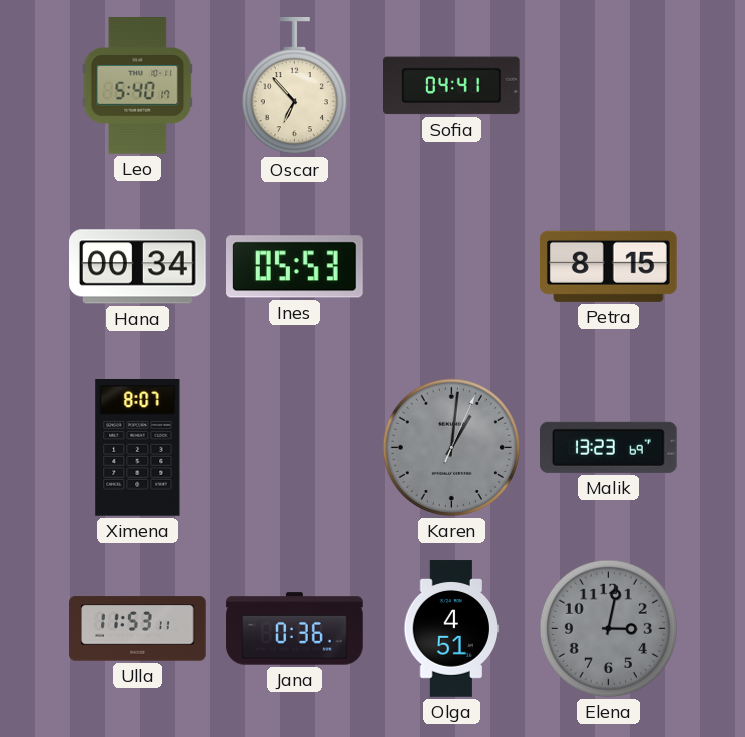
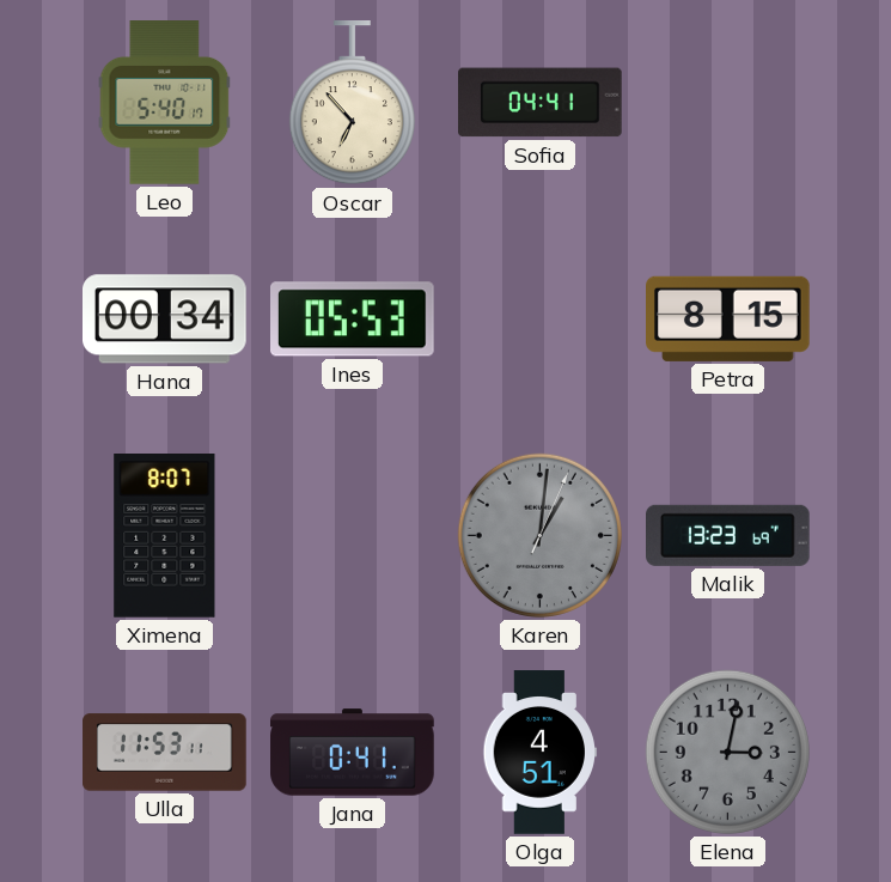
Jana: 0:36 -> 0:41
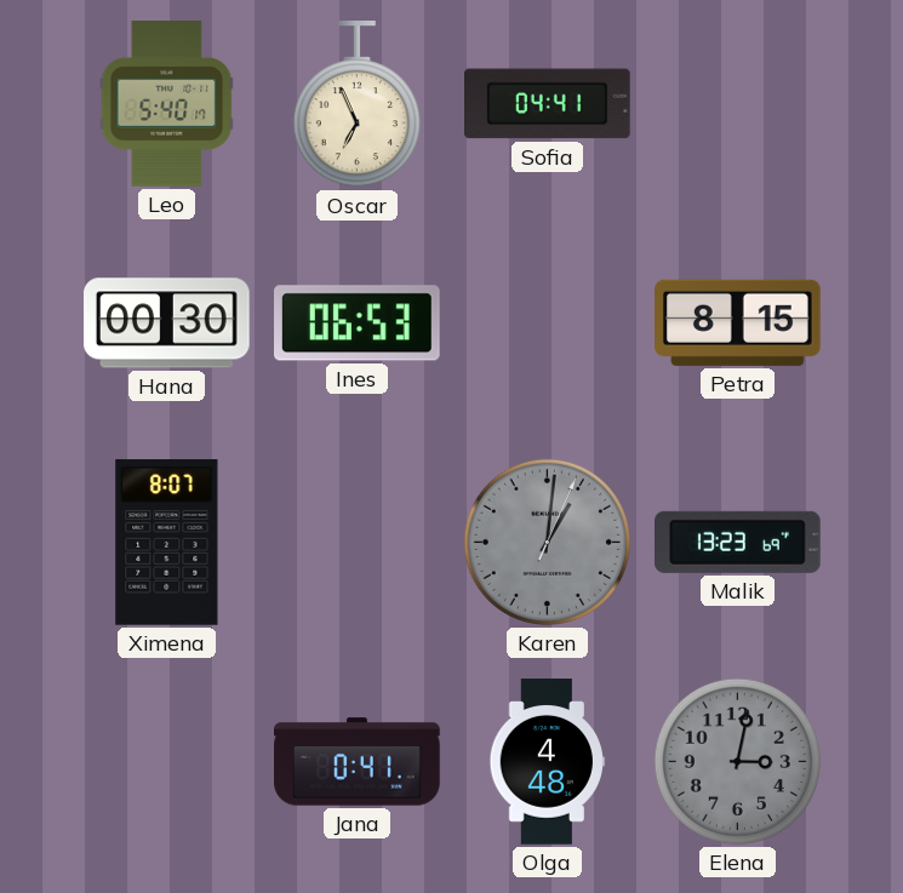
Oscar: 6:53 -> 6:56
Hana: 00:34 -> 00:30
Ines: 05:53 -> 06:53
Ulla: 11:53 -> none
Olga: 4:51 -> 4:48
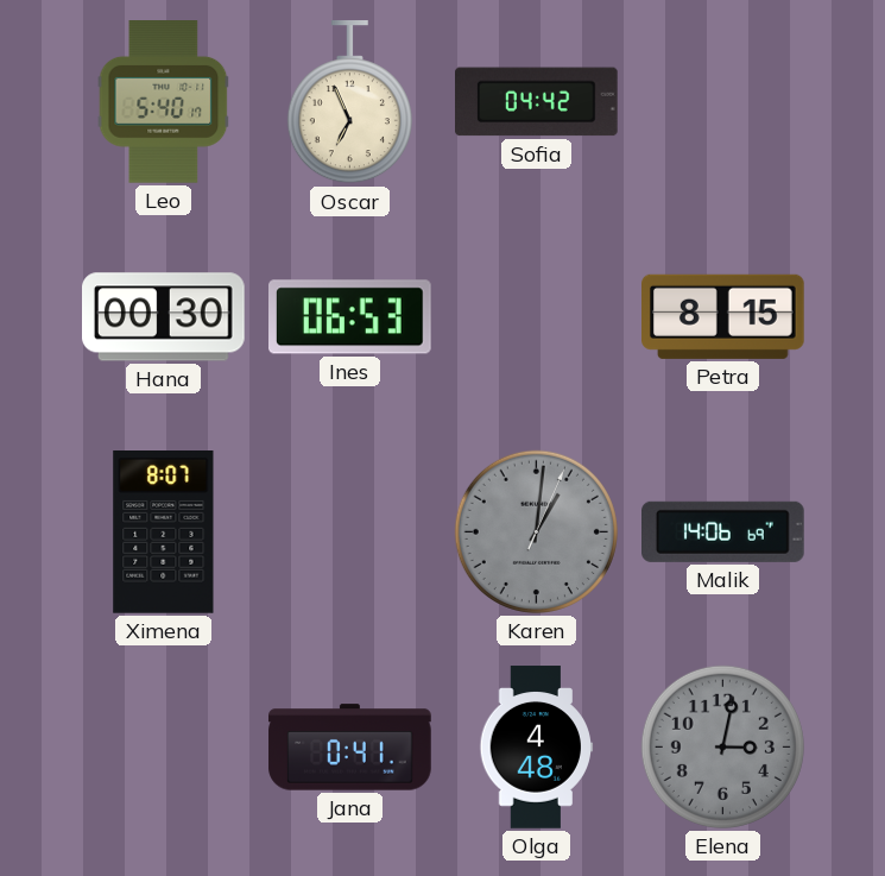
Sofia: 04:41 -> 04:42
Malik: 13:23 -> 14:06
